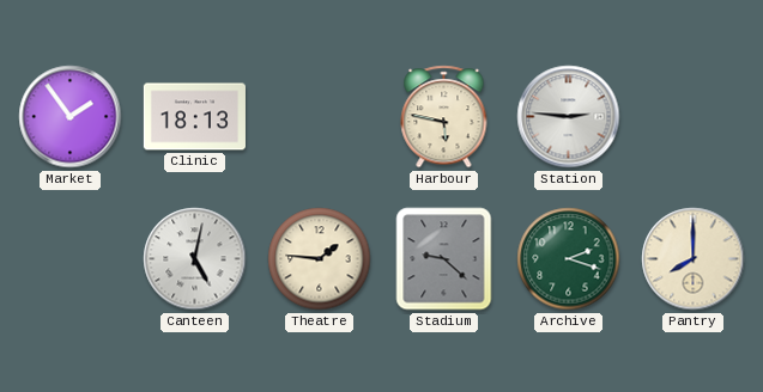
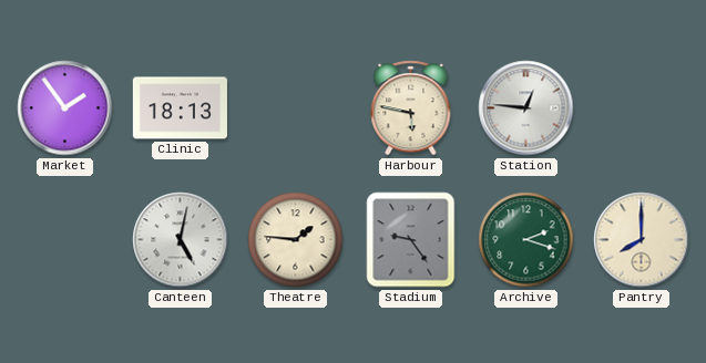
Station: 2:46 -> 12:46
Stadium: 9:22 -> 9:24
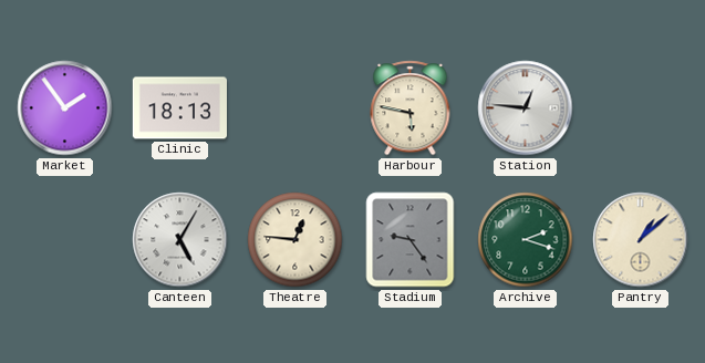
Canteen: 5:02 -> 5:05
Theatre: 1:46 -> 12:46
Pantry: 8:00 -> 1:08
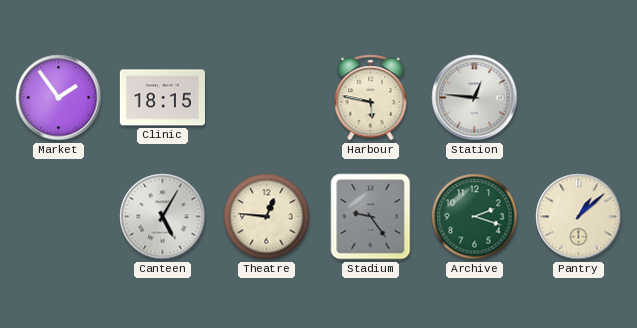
Clinic: 18:13 -> 18:15
